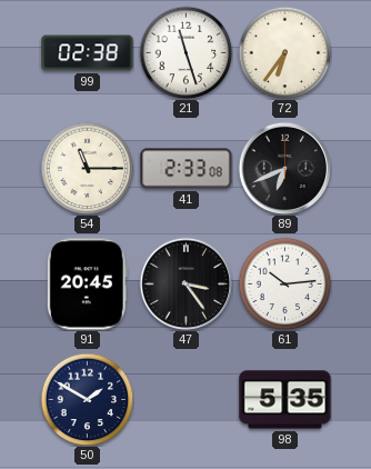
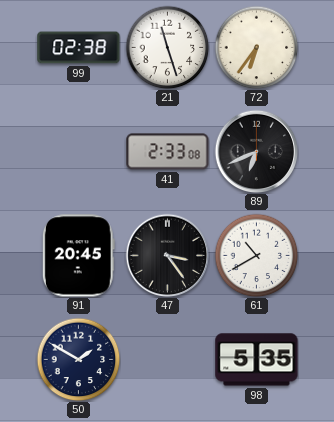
54: 11:15 -> none
61: 10:14 -> 10:40
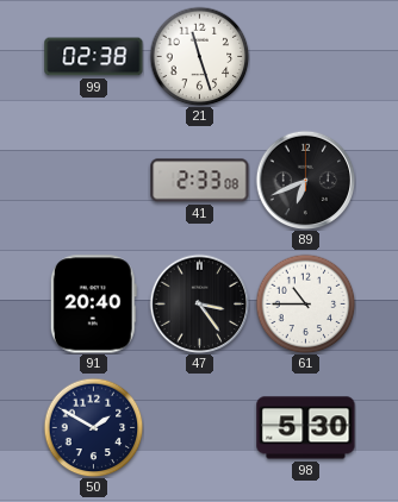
72: 6:36 -> none
91: 20:45 -> 20:40
61: 10:40 -> 10:45
98: 5:35 -> 5:30
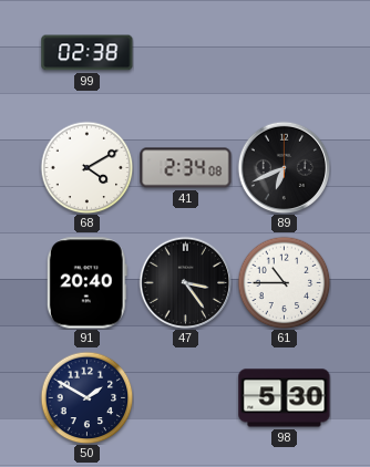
21: 11:27 -> none
68: none -> 4:10
41: 2:33 -> 2:34
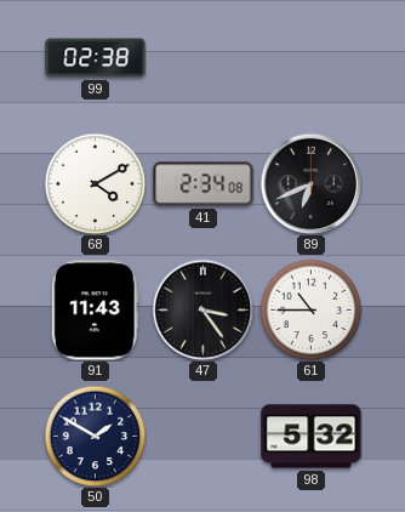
91: 20:40 -> 11:43
98: 5:30 -> 5:32
